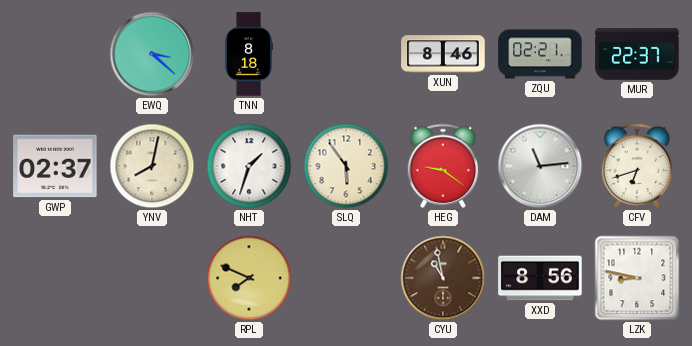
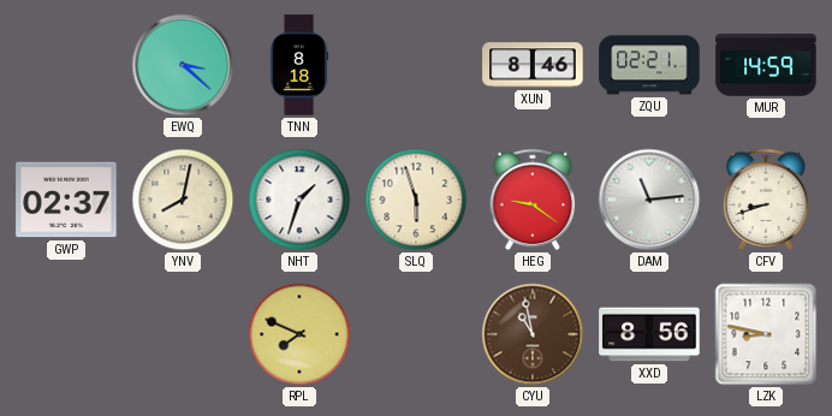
MUR: 22:37 -> 14:59
SLQ: 5:54 -> 5:57
CFV: 6:42 -> 8:42
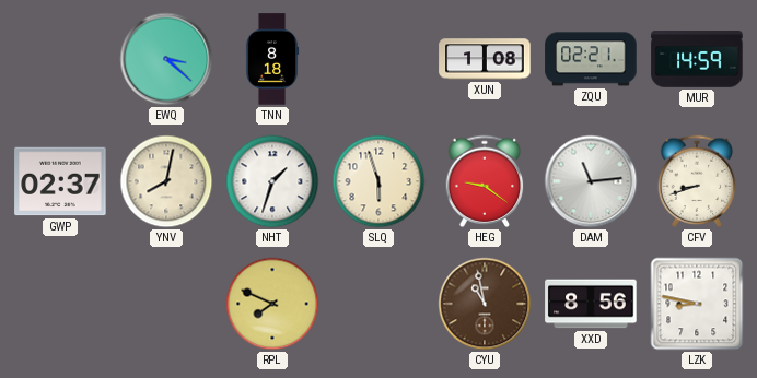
XUN: 8:46 -> 1:08
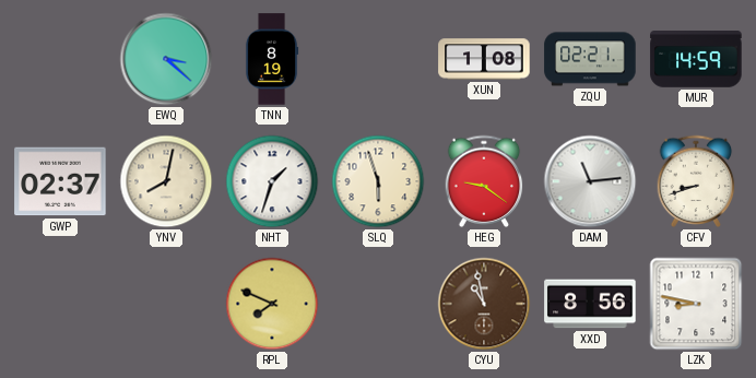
TNN: 8:18 -> 8:19
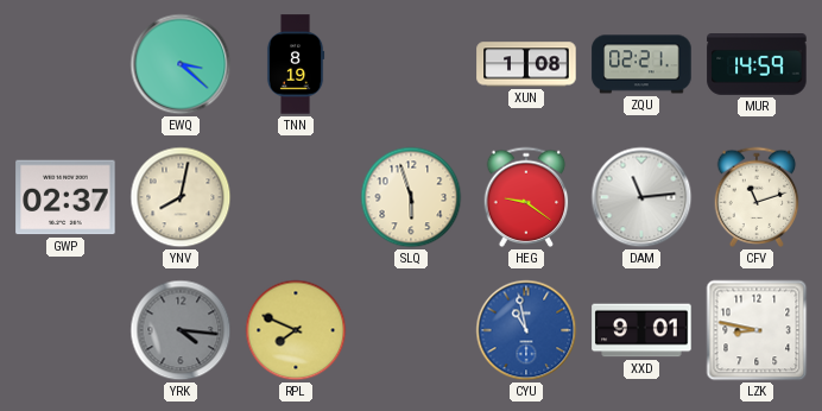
NHT: 1:33 -> none
CFV: 8:42 -> 11:12
YRK: none -> 4:16
CYU dial: brown -> blue
XXD: 8:56 -> 9:01
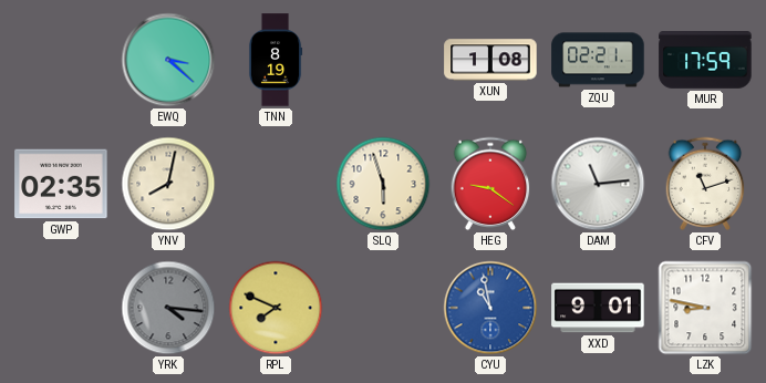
MUR: 14:59 -> 17:59
GWP: 02:37 -> 02:35
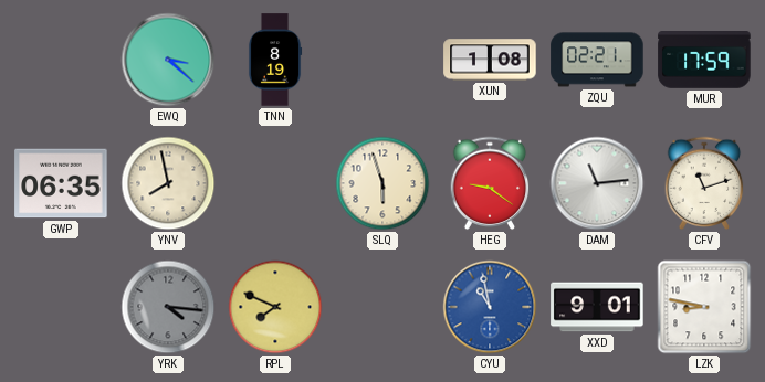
GWP: 02:35 -> 06:35
YNV: 8:02 -> 7:58
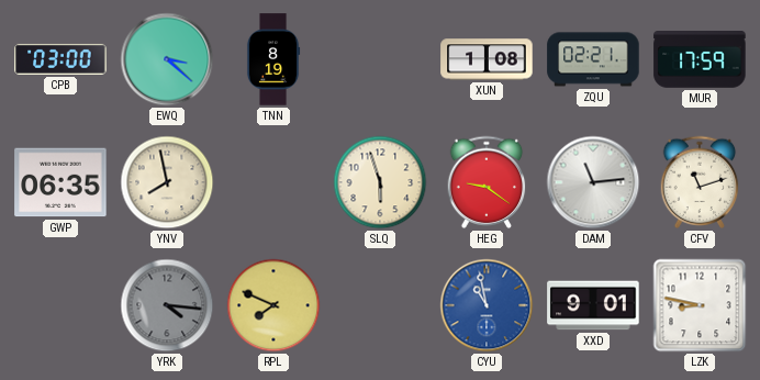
CPB: none -> 03:00
